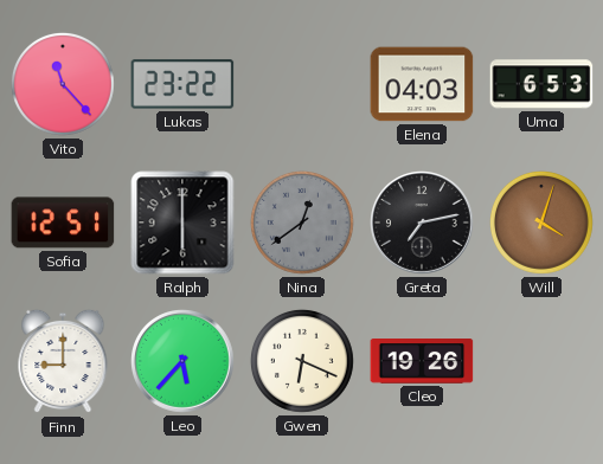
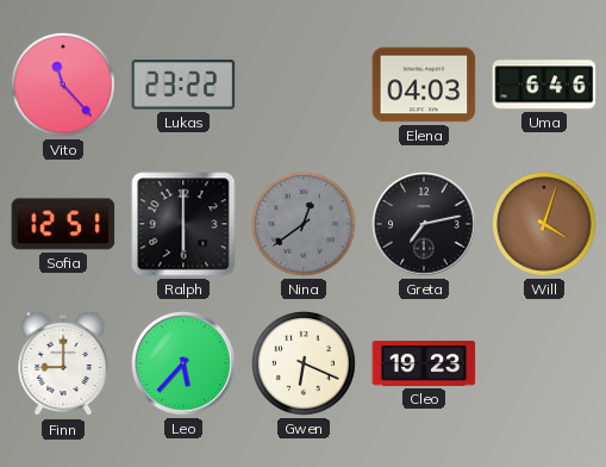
Uma: 6:53 -> 6:46
Cleo: 19:26 -> 19:23
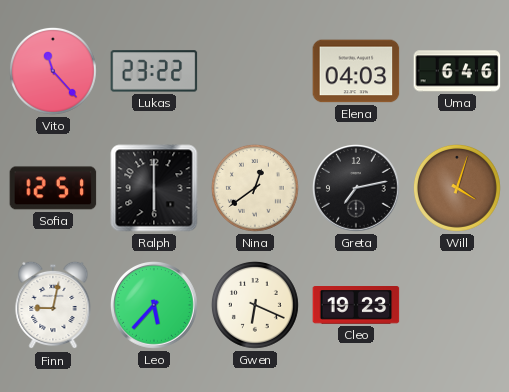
Nina dial: grey -> cream
Finn: 9:00 -> 9:02
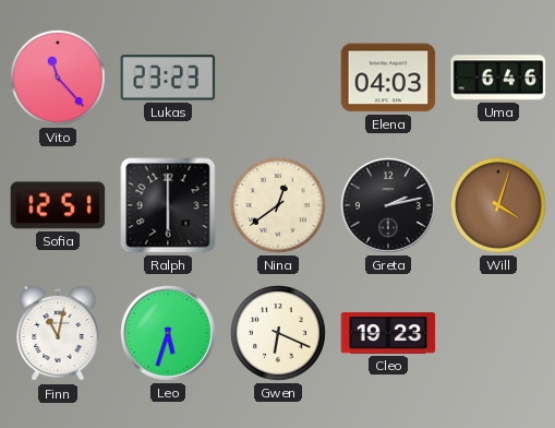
Lukas: 23:22 -> 23:23
Greta: 7:13 -> 2:13
Finn: 9:02 -> 11:02
Leo: 5:37 -> 5:33
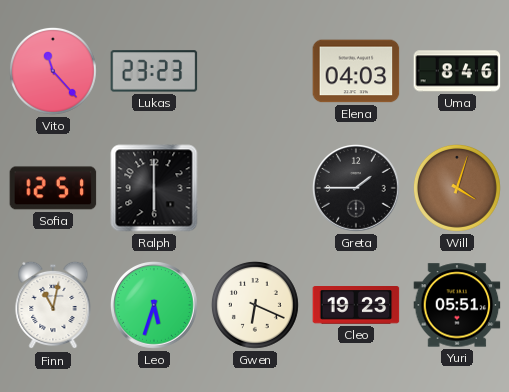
Uma: 6:46 -> 8:46
Nina: 12:39 -> none
Greta: 2:13 -> 1:45
Yuri: none -> 05:51
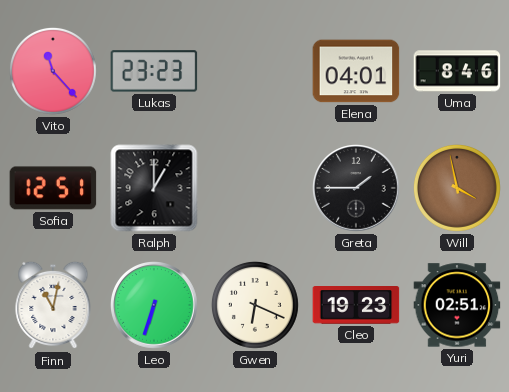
Elena: 04:03 -> 04:01
Ralph: 6:00 -> 1:00
Will: 4:03 -> 3:58
Leo: 5:33 -> 6:33
Yuri: 05:51 -> 02:51
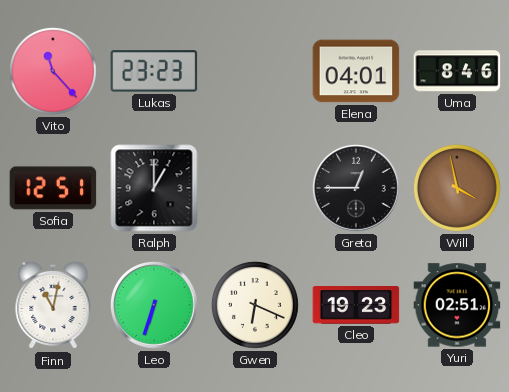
Greta: 1:45 -> 12:45
